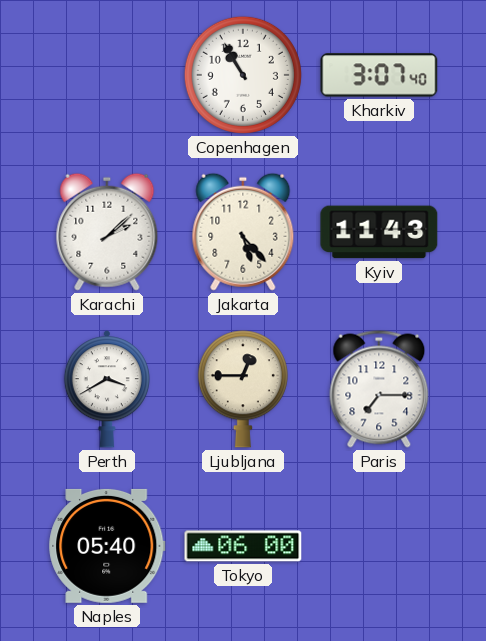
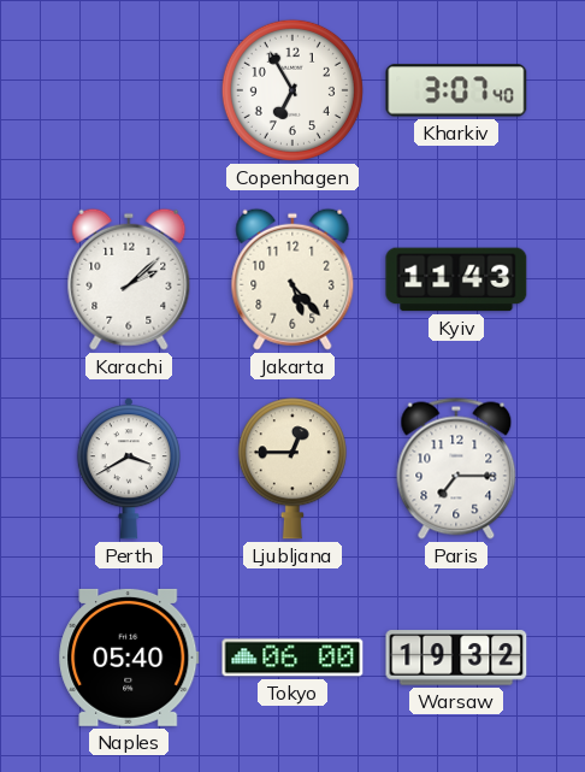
Copenhagen: 10:55 -> 6:55
Warsaw: none -> 19:32
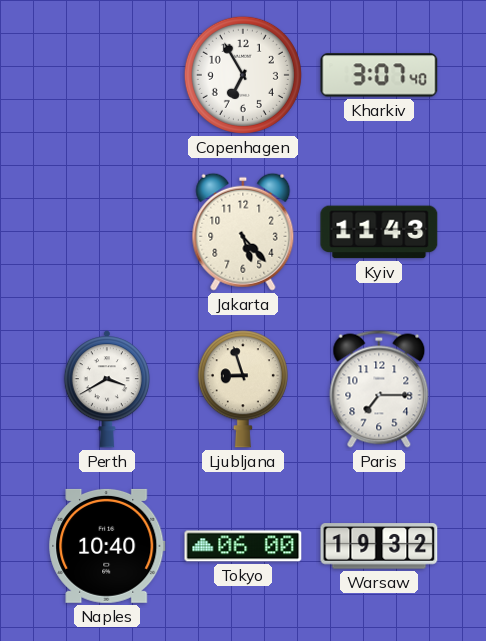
Karachi: 2:08 -> none
Ljubljana: 12:45 -> 8:57
Naples: 05:40 -> 10:40
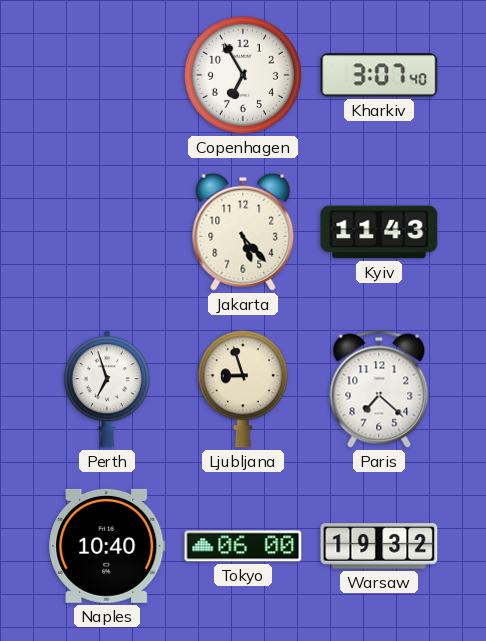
Perth: 3:40 -> 6:57
Paris: 7:15 -> 7:22
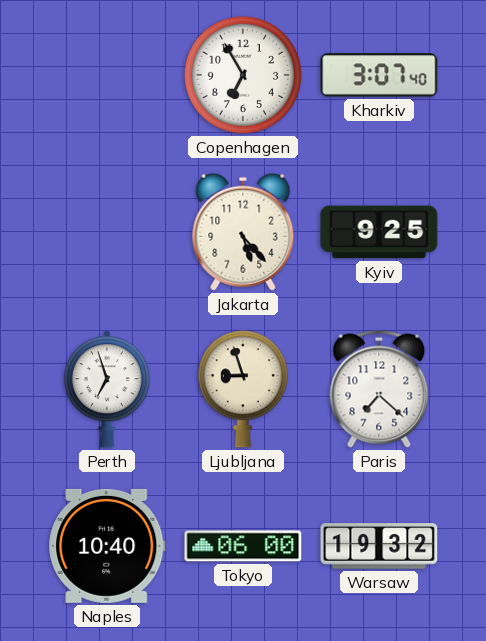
Kyiv: 11:43 -> 9:25
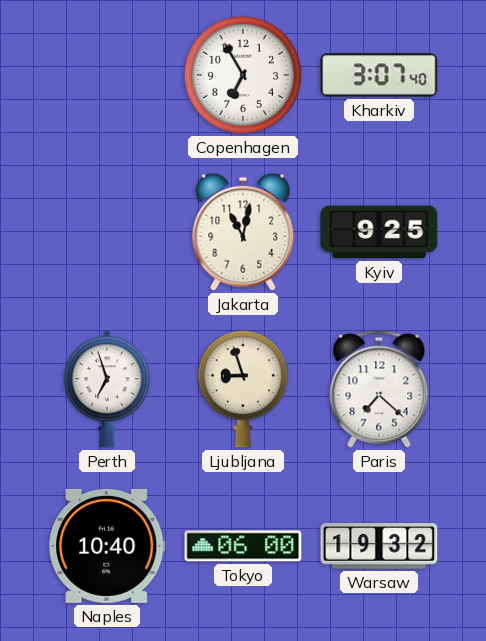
Jakarta: 5:23 -> 11:02
